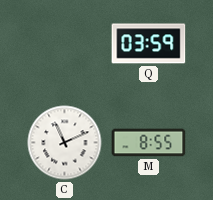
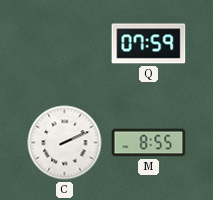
Q: 03:59 -> 07:59
C: 11:11 -> 2:11
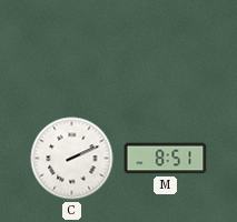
Q: 07:59 -> none
M: 8:55 -> 8:51
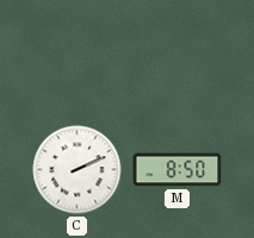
M: 8:51 -> 8:50
